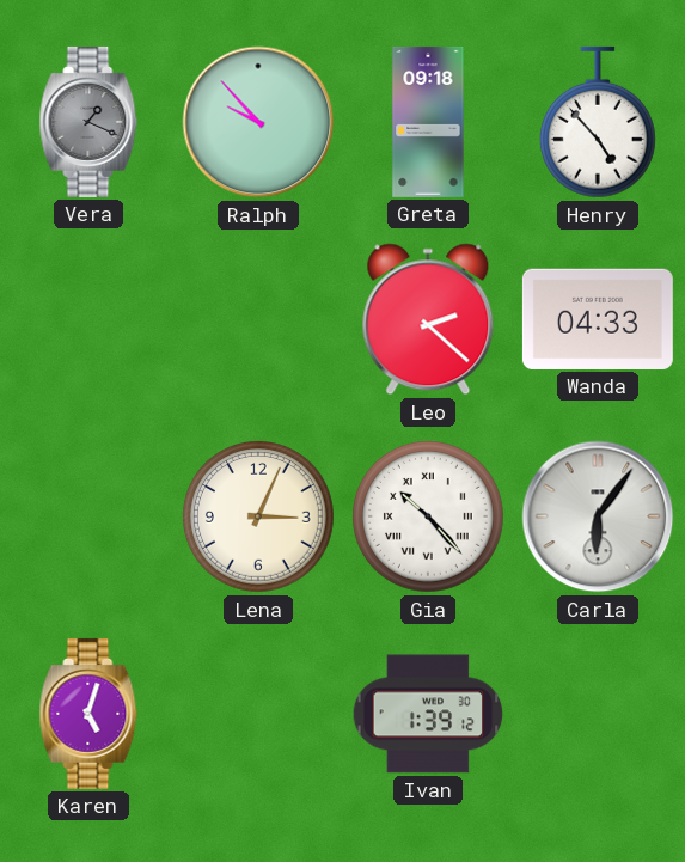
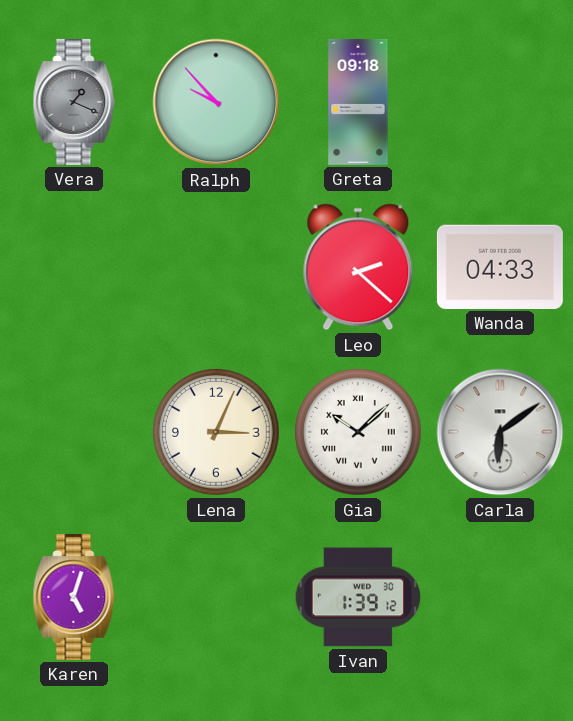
Henry: 4:53 -> none
Gia: 10:23 -> 10:08
Carla: 6:06 -> 6:09
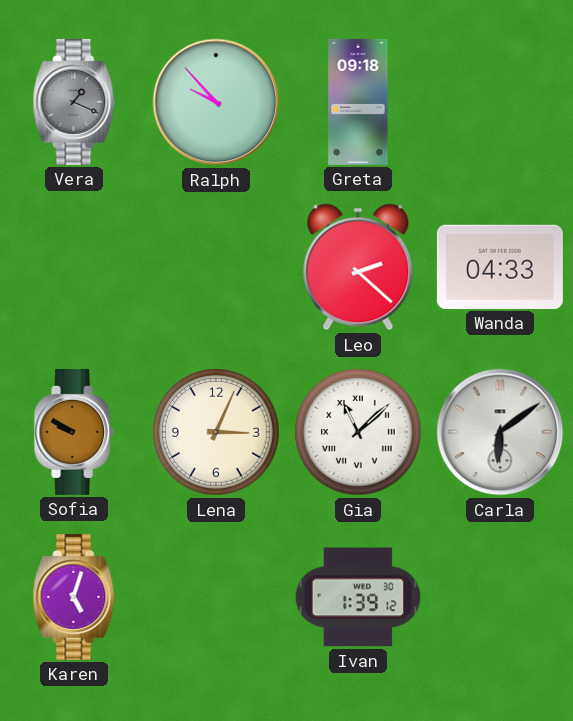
Sofia: none -> 9:50
Gia: 10:08 -> 11:08
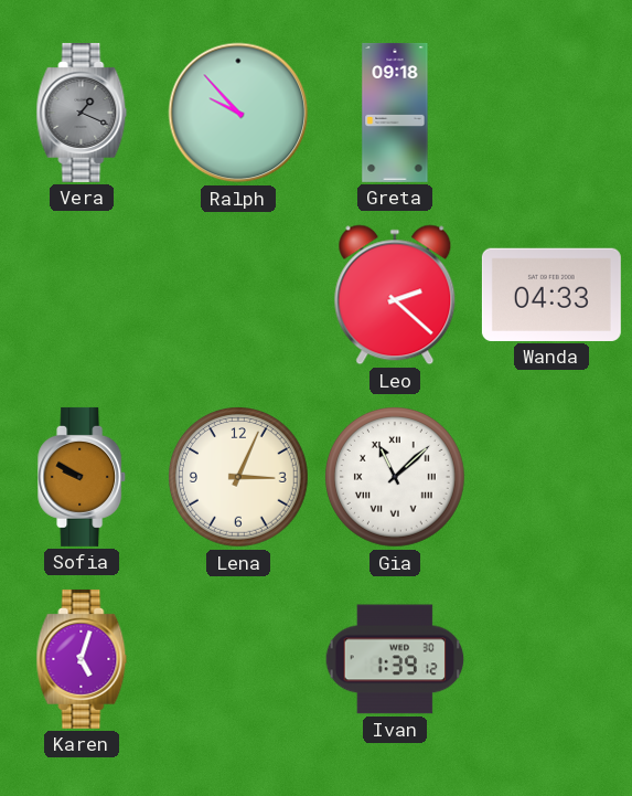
Carla: 6:09 -> none
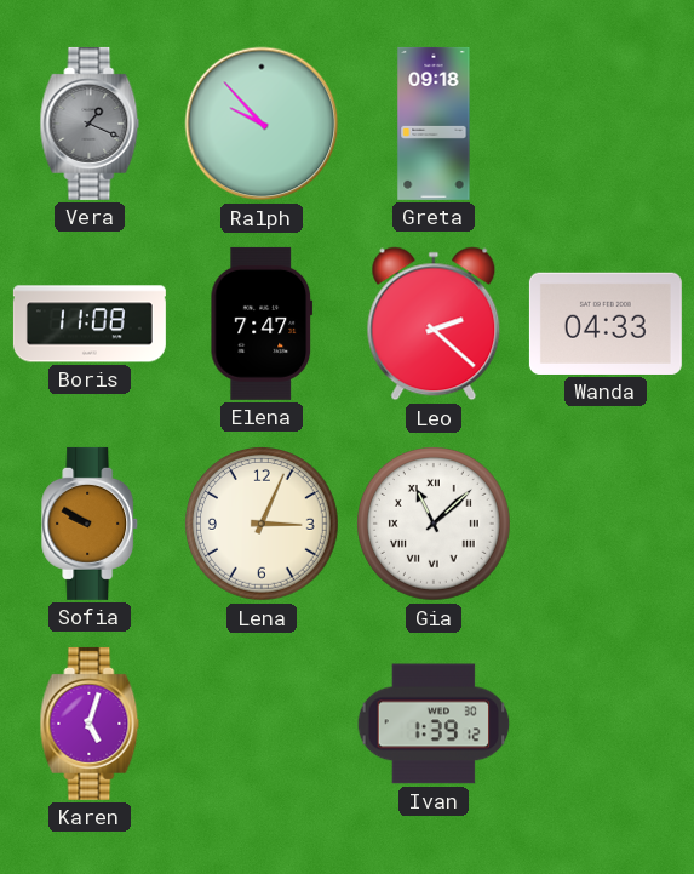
Boris: none -> 11:08
Elena: none -> 7:47
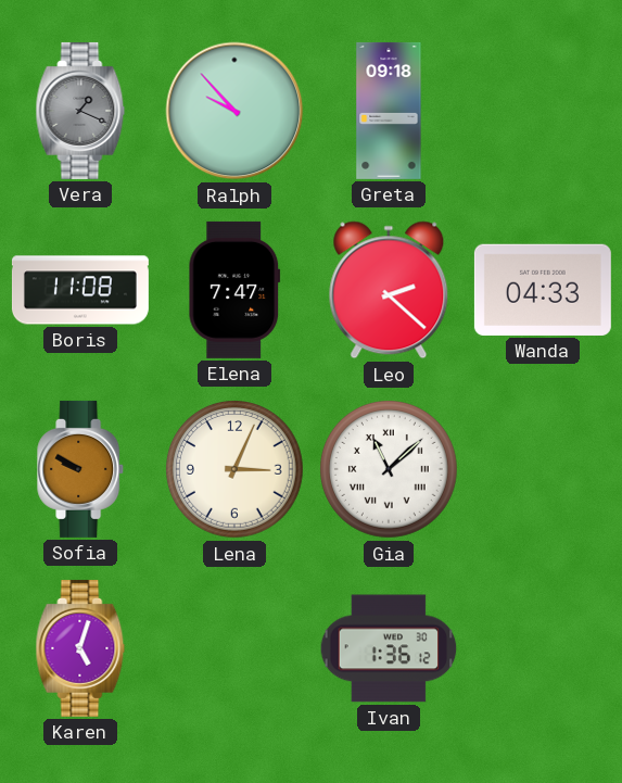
Ivan: 1:39 -> 1:36
